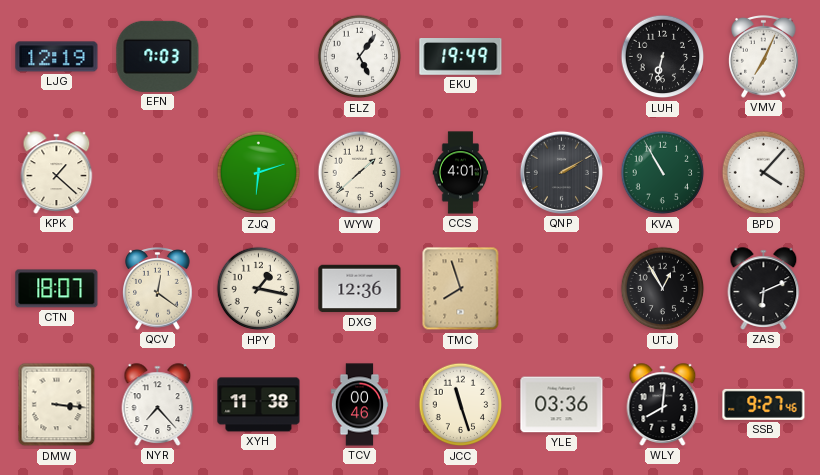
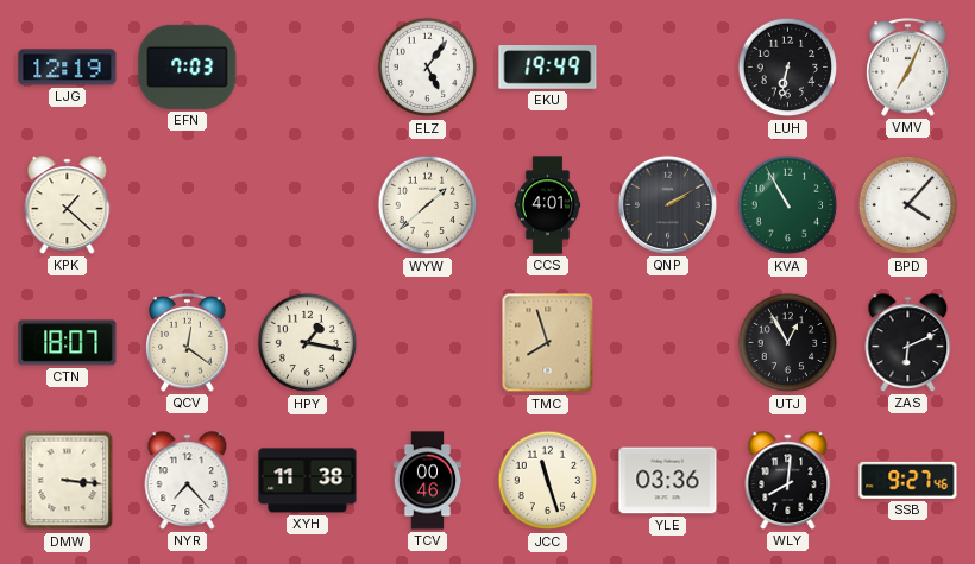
ZJQ: 6:12 -> none
DXG: 12:36 -> none
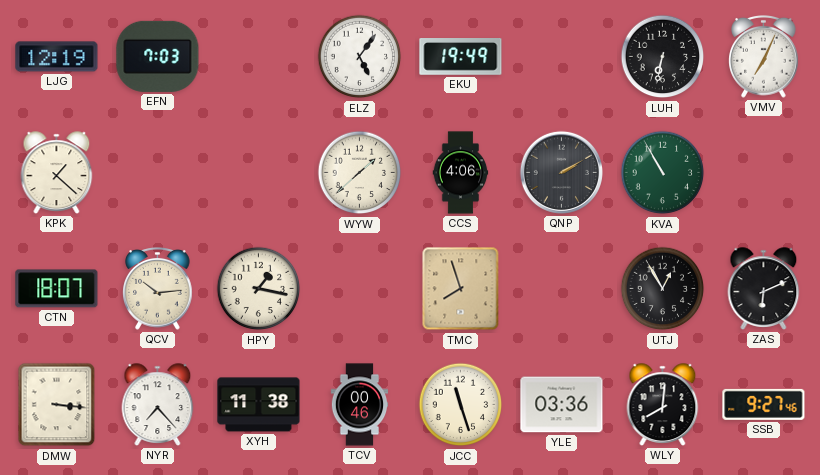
CCS: 4:01 -> 4:06
BPD: 4:07 -> none
QCV: 12:21 -> 10:14
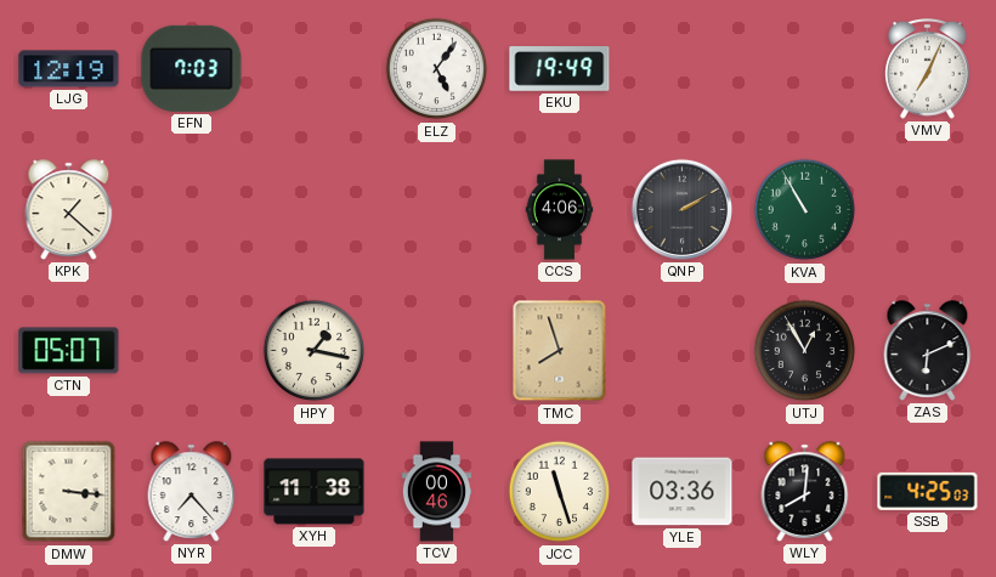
LUH: 6:32 -> none
WYW: 1:38 -> none
CTN: 18:07 -> 05:07
QCV: 10:14 -> none
SSB: 9:27 -> 4:25
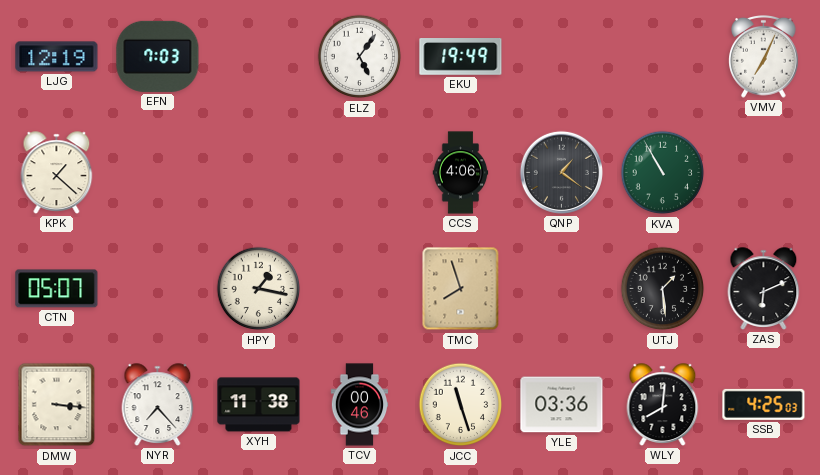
QNP: 2:10 -> 1:21
UTJ: 12:55 -> 1:29
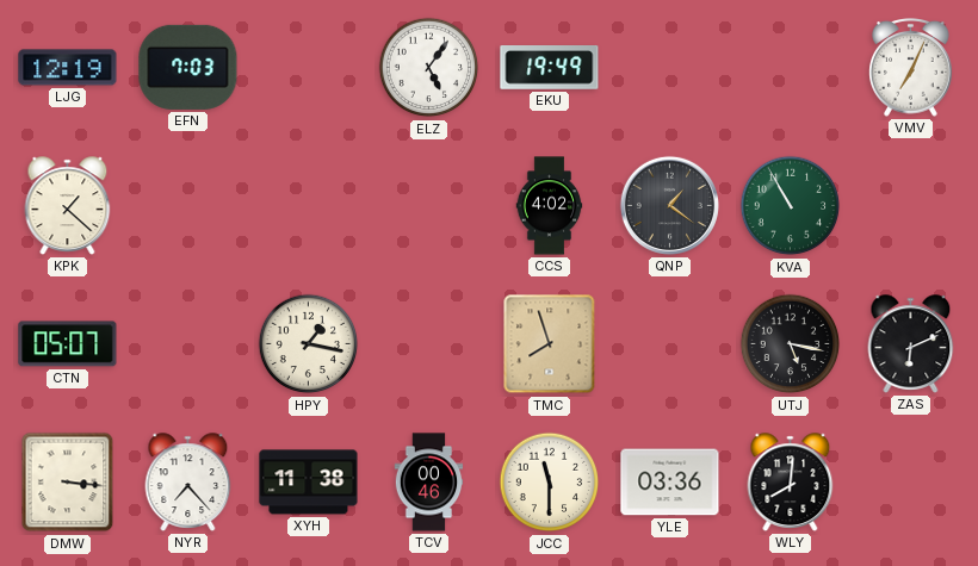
CCS: 4:06 -> 4:02
UTJ: 1:29 -> 5:17
JCC: 11:27 -> 11:30
SSB: 4:25 -> none
